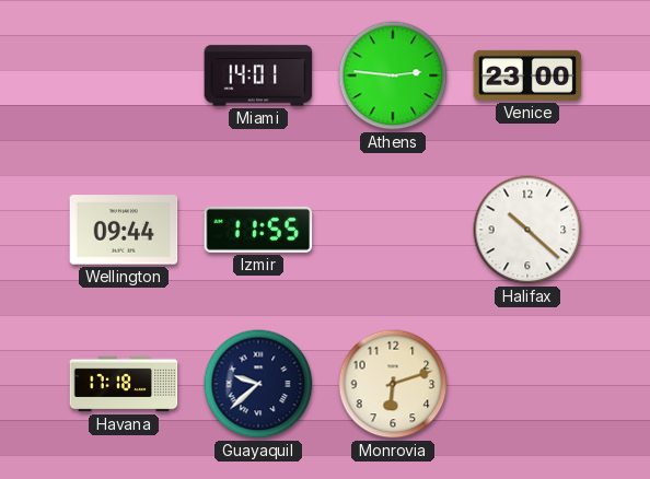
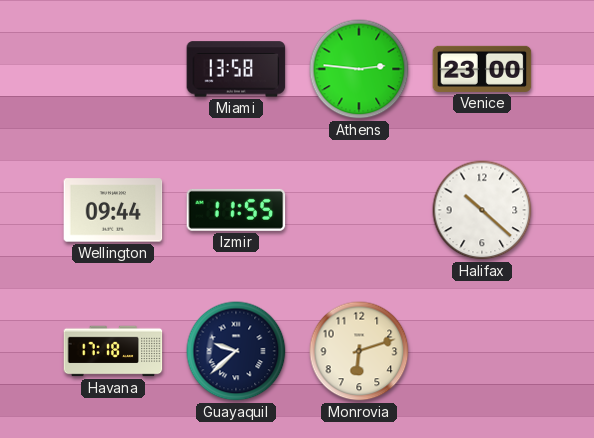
Miami: 14:01 -> 13:58
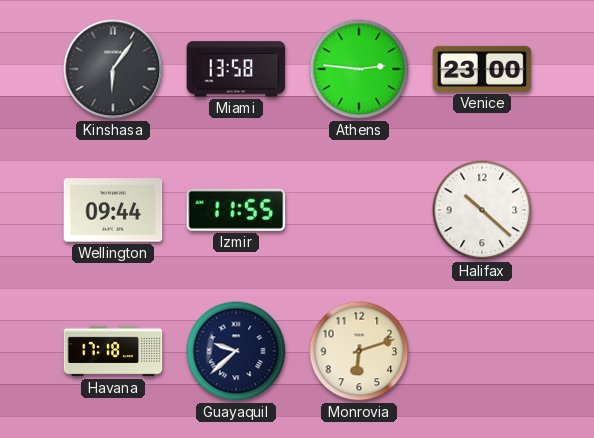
Kinshasa: none -> 6:06
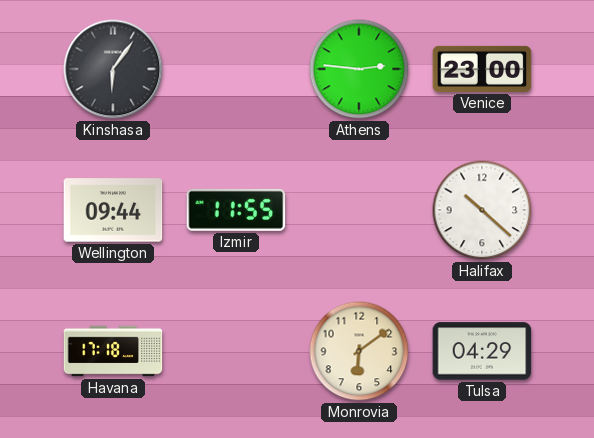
Miami: 13:58 -> none
Guayaquil: 9:38 -> none
Monrovia: 6:12 -> 6:09
Tulsa: none -> 04:29
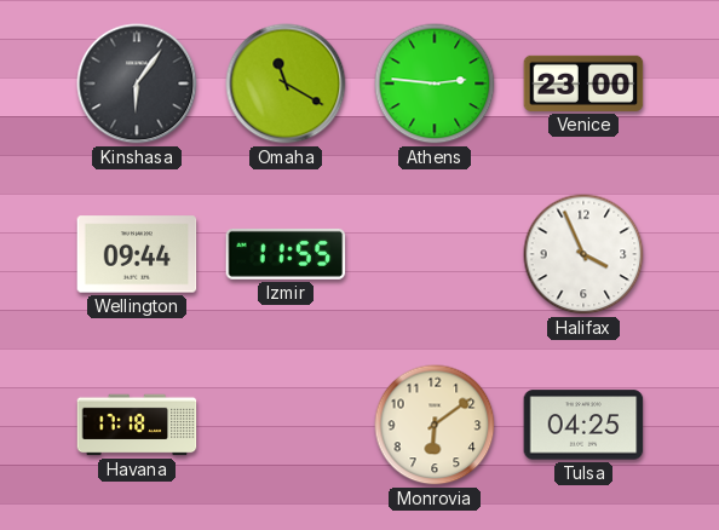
Omaha: none -> 11:20
Halifax: 10:22 -> 3:56
Tulsa: 04:29 -> 04:25
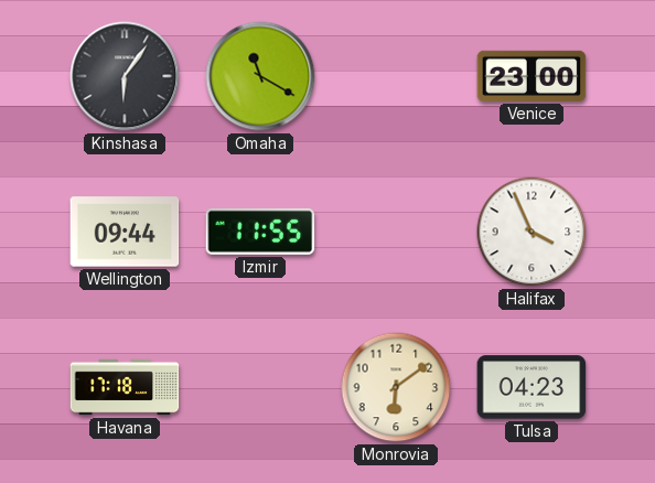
Athens: 2:46 -> none
Tulsa: 04:25 -> 04:23
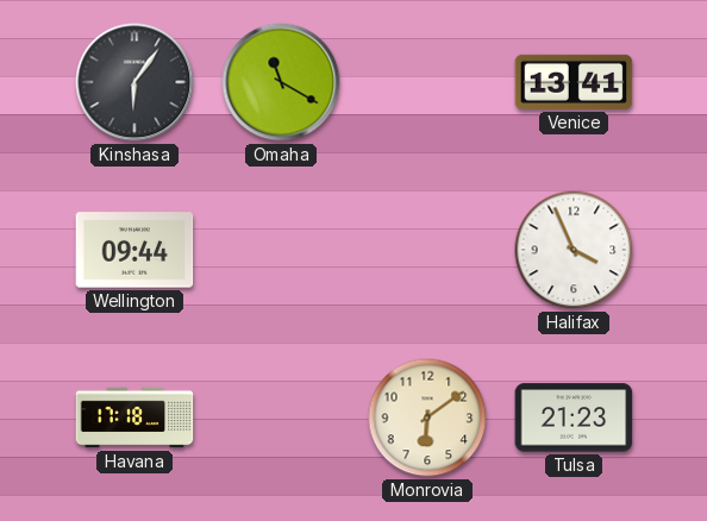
Venice: 23:00 -> 13:41
Izmir: 11:55 -> none
Tulsa: 04:23 -> 21:23
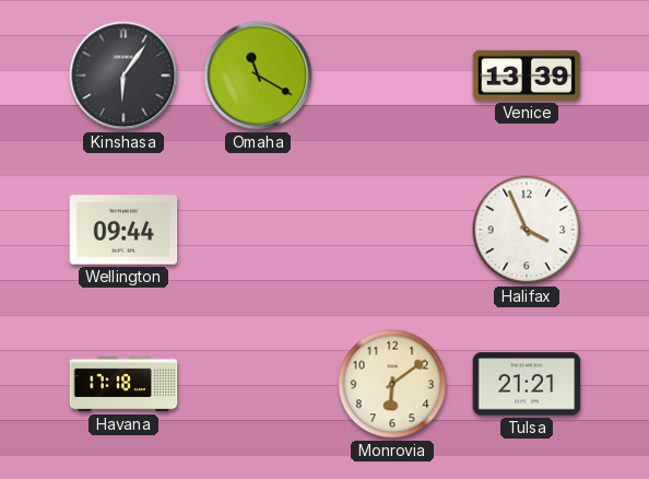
Venice: 13:41 -> 13:39
Tulsa: 21:23 -> 21:21
